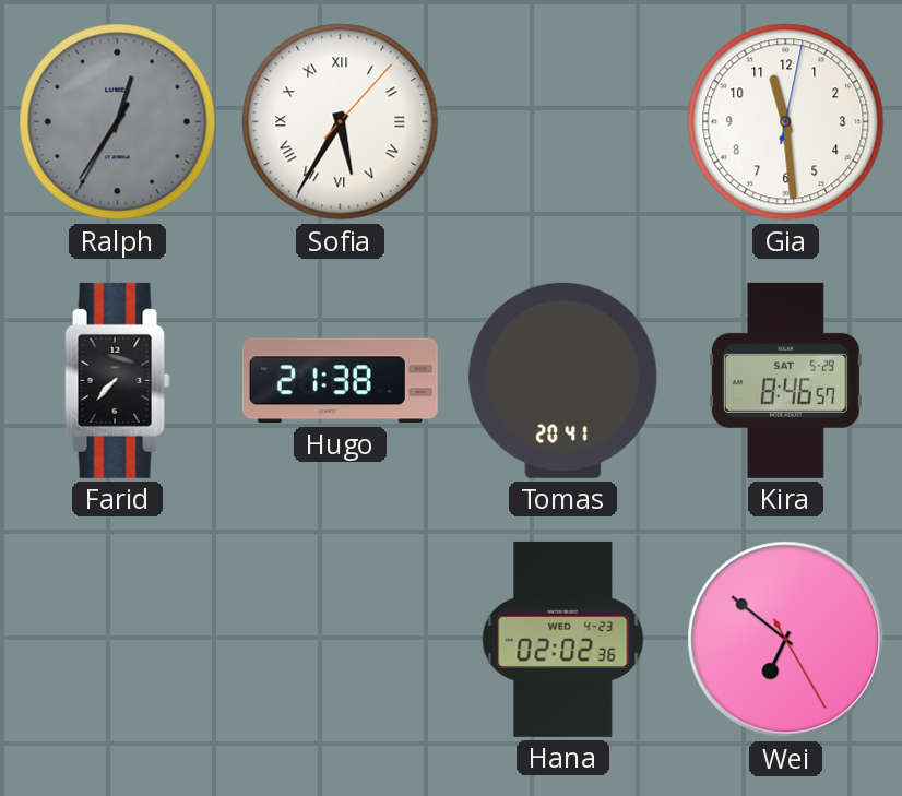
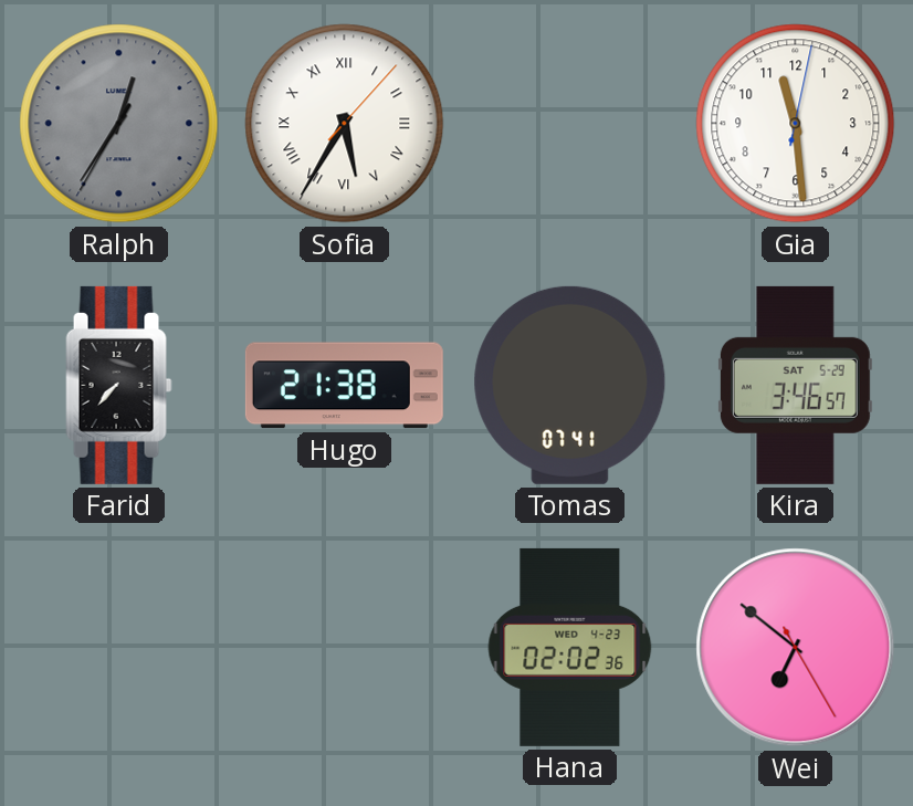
Tomas: 20:41 -> 07:41
Kira: 8:46 -> 3:46
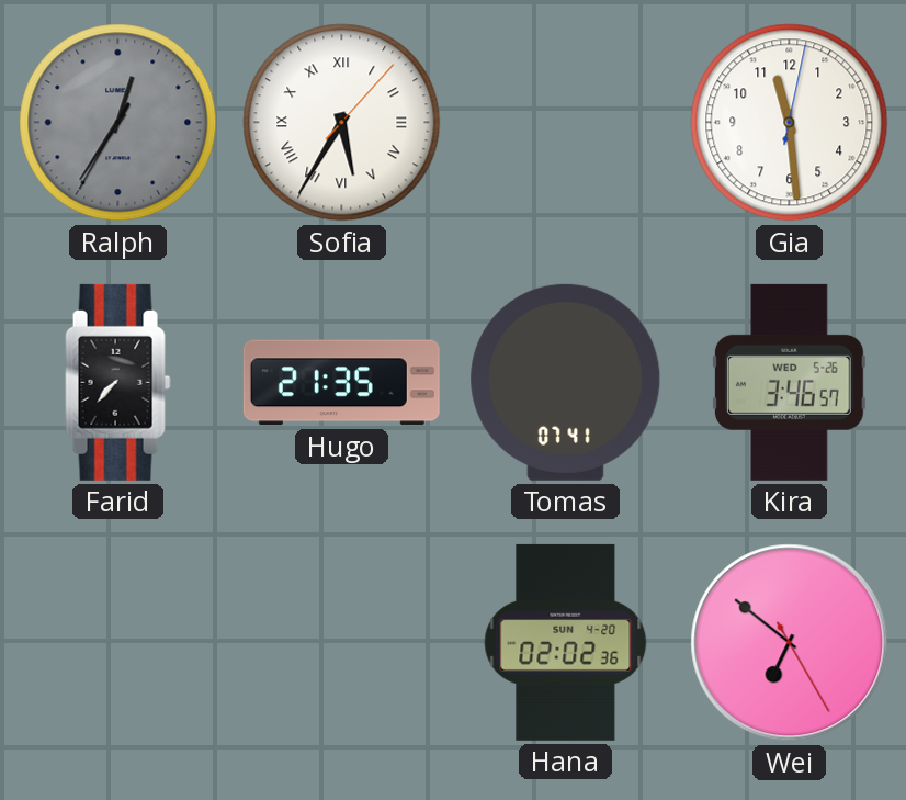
Hugo: 21:38 -> 21:35
Kira date: SAT 5-29 -> WED 5-26
Hana date: WED 4-23 -> SUN 4-20
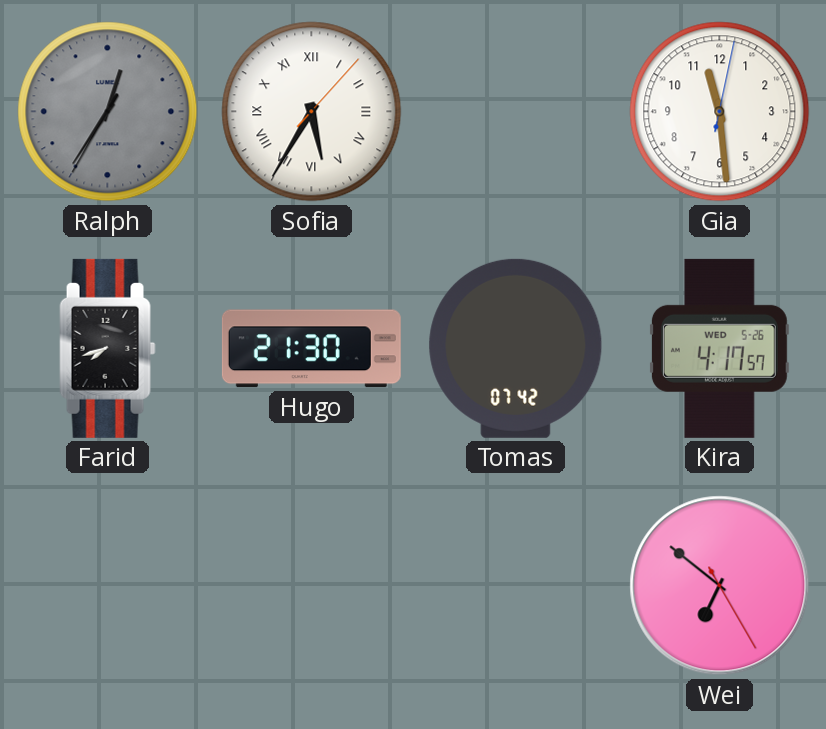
Farid: 7:37 -> 7:42
Hugo: 21:35 -> 21:30
Tomas: 07:41 -> 07:42
Kira: 3:46 -> 4:17
Hana: 02:02 -> none
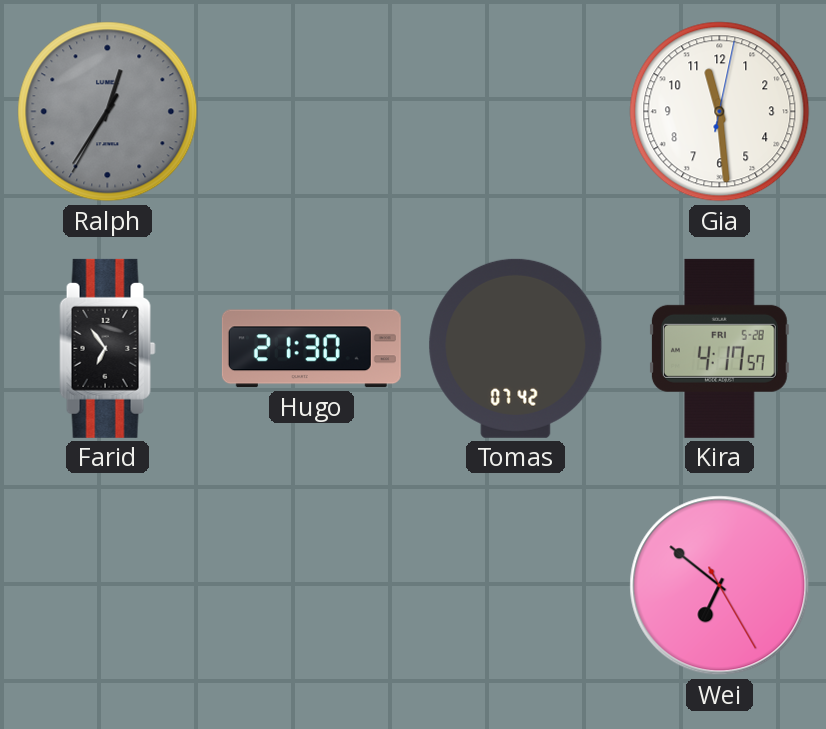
Sofia: 5:35 -> none
Farid: 7:42 -> 6:54
Kira date: WED 5-26 -> FRI 5-28
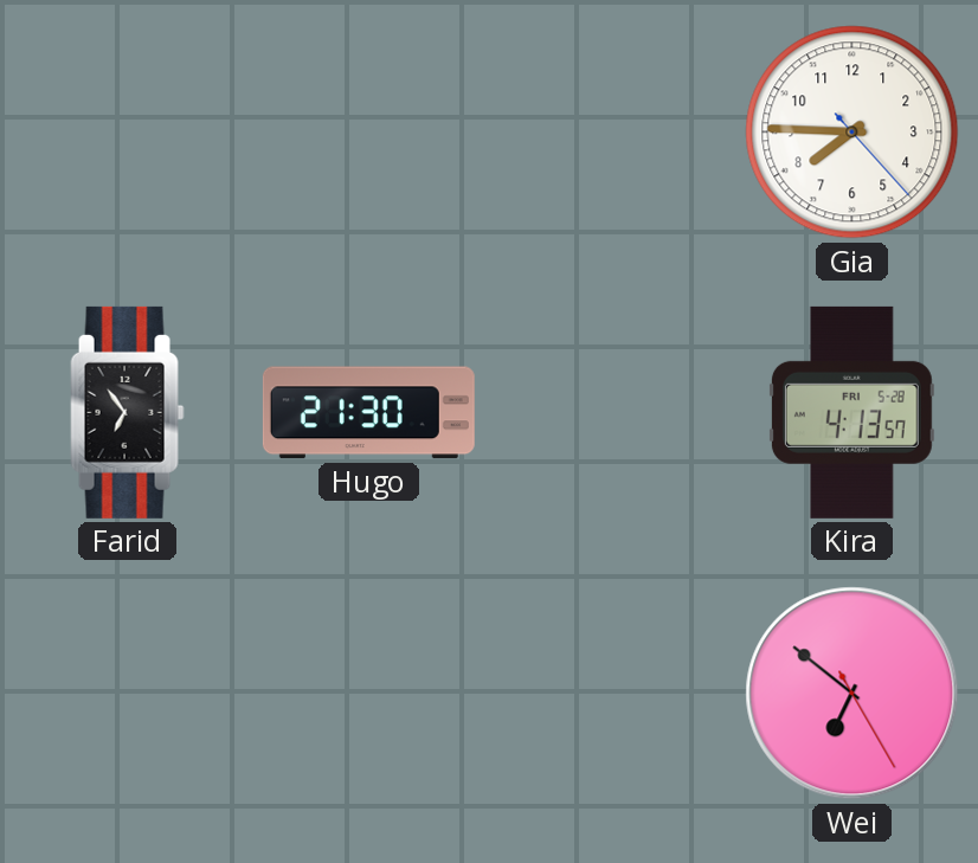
Ralph: 12:35 -> none
Gia: 11:29 -> 7:45
Tomas: 07:42 -> none
Kira: 4:17 -> 4:13
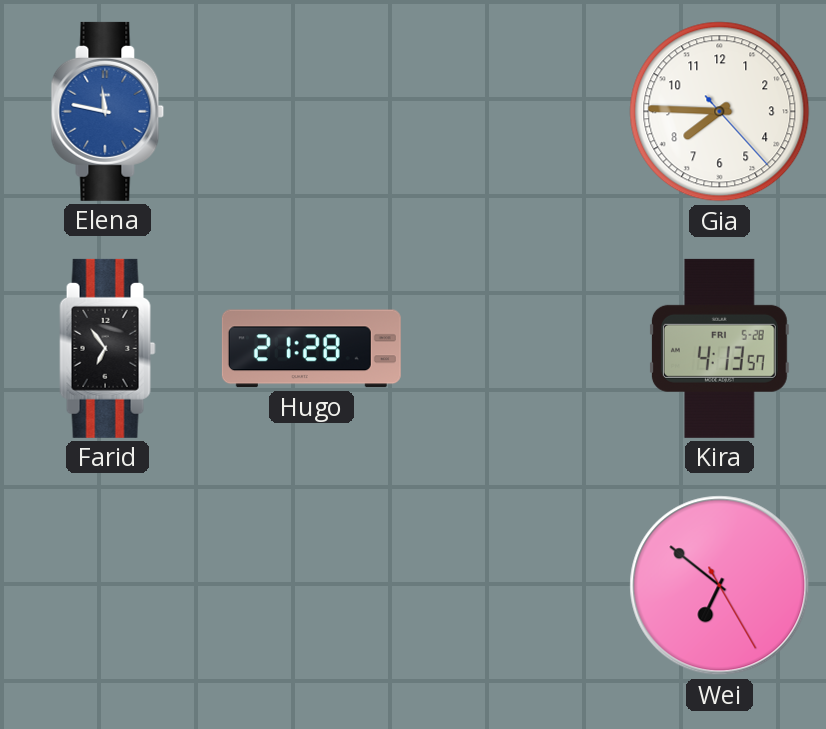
Elena: none -> 11:47
Hugo: 21:30 -> 21:28
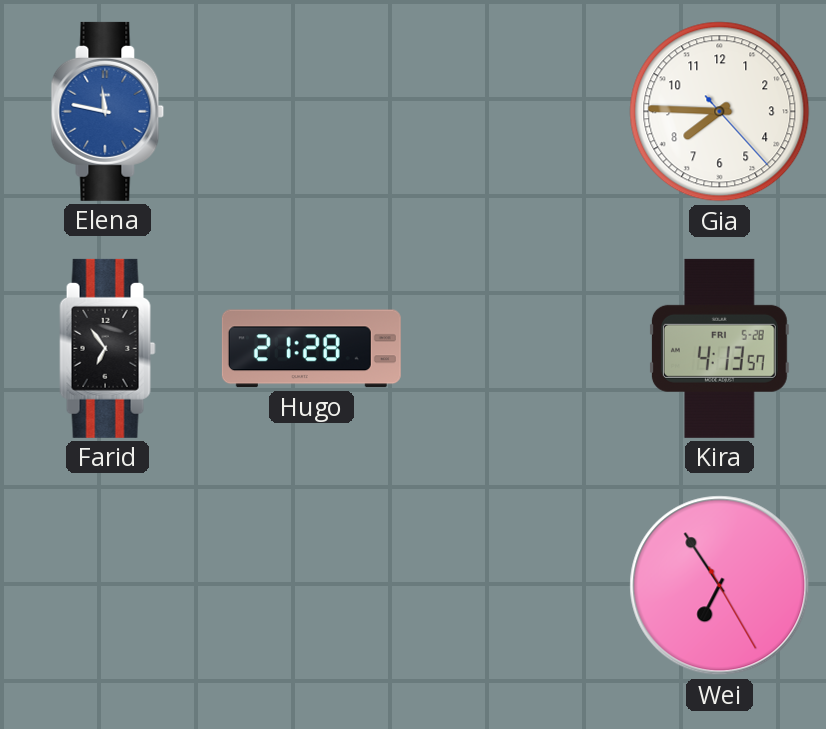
Wei: 6:51 -> 6:54
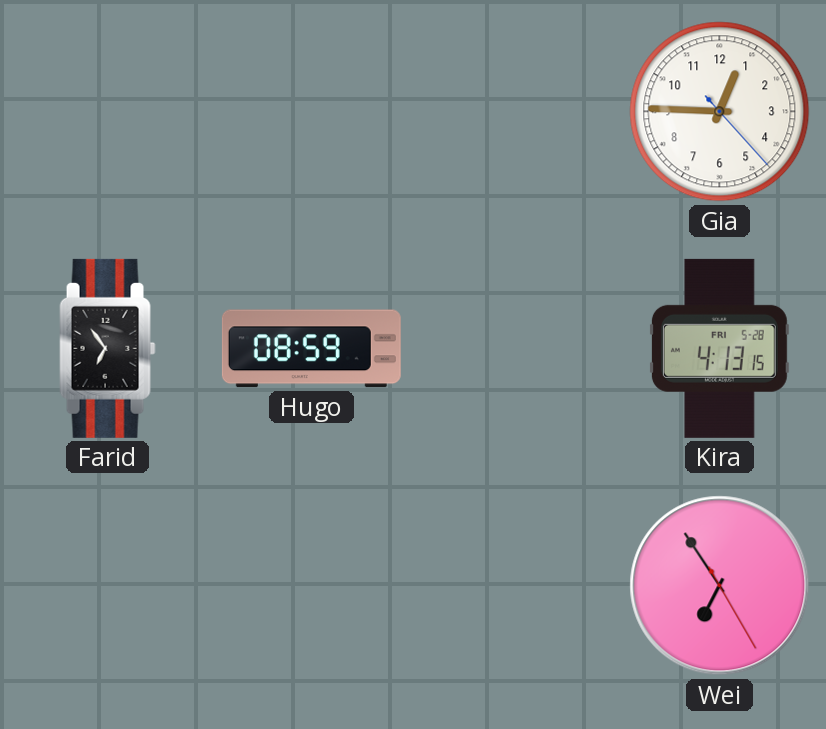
Elena: 11:47 -> none
Gia: 7:45 -> 12:45
Hugo: 21:28 -> 08:59
Kira: 4:13:57 -> 4:13:15
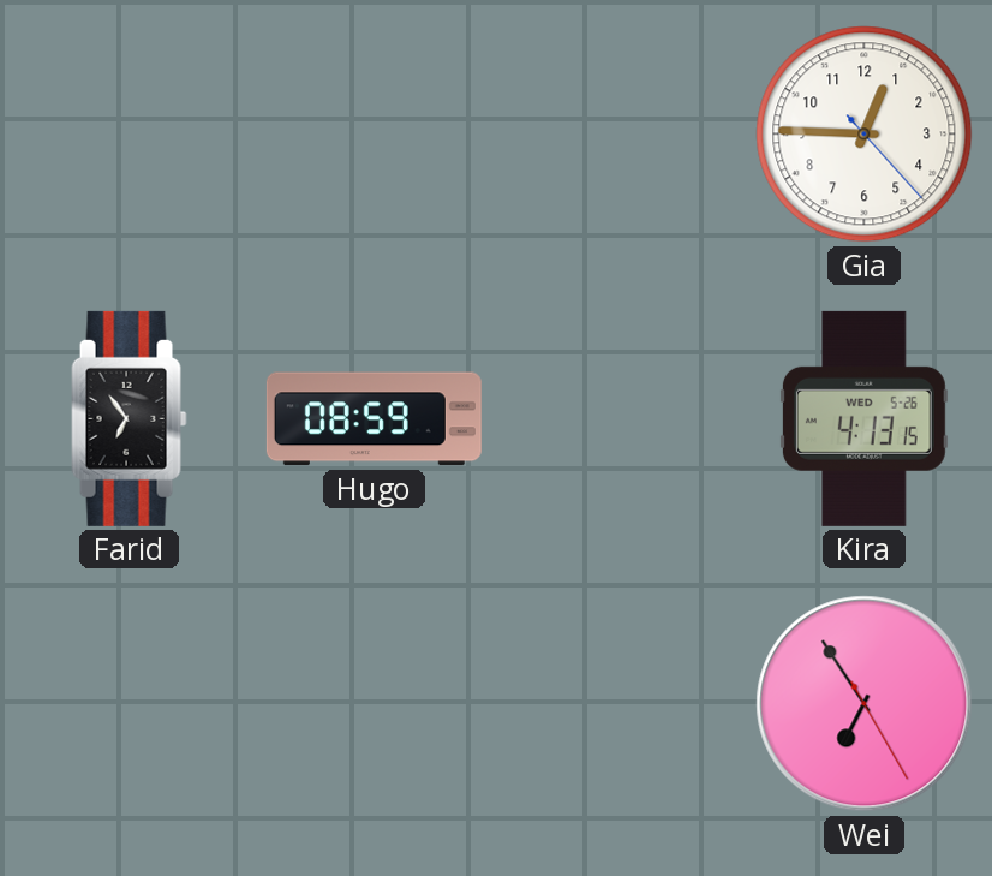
Kira date: FRI 5-28 -> WED 5-26
